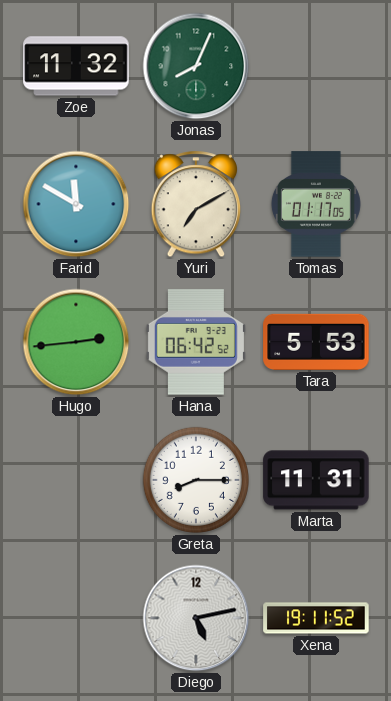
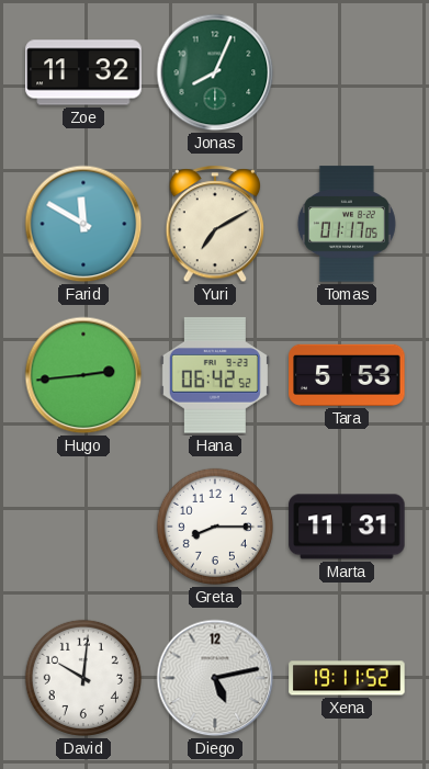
David: none -> 10:01
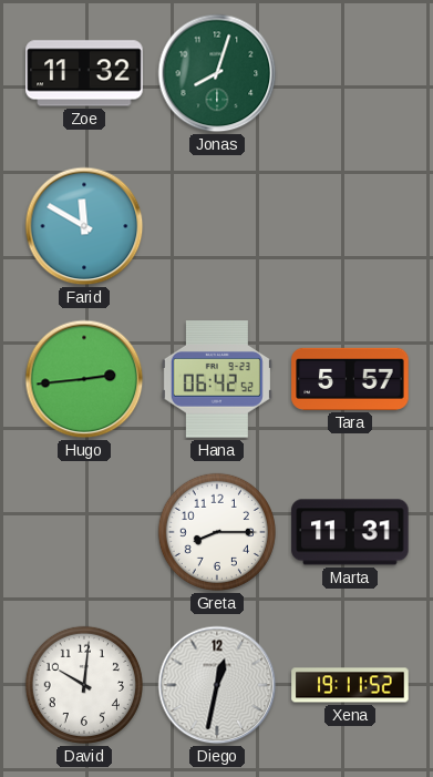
Jonas: 8:04 -> 8:03
Yuri: 7:10 -> none
Tomas: 01:17 -> none
Tara: 5:53 -> 5:57
Diego: 5:13 -> 12:32
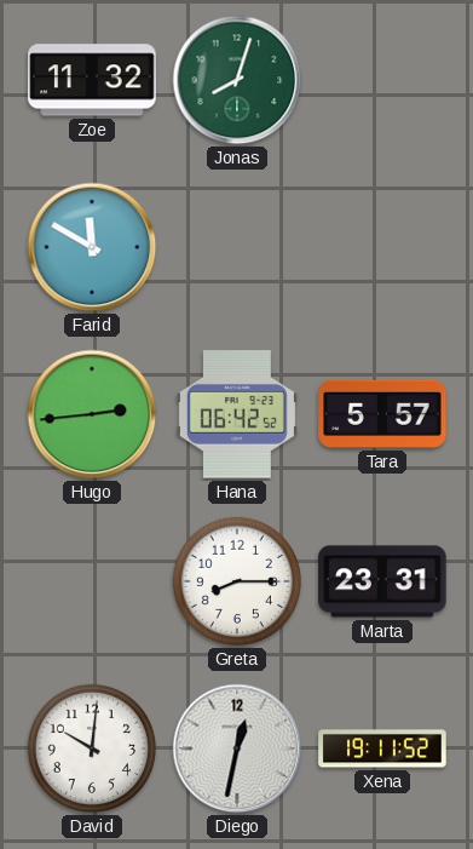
Marta: 11:31 -> 23:31
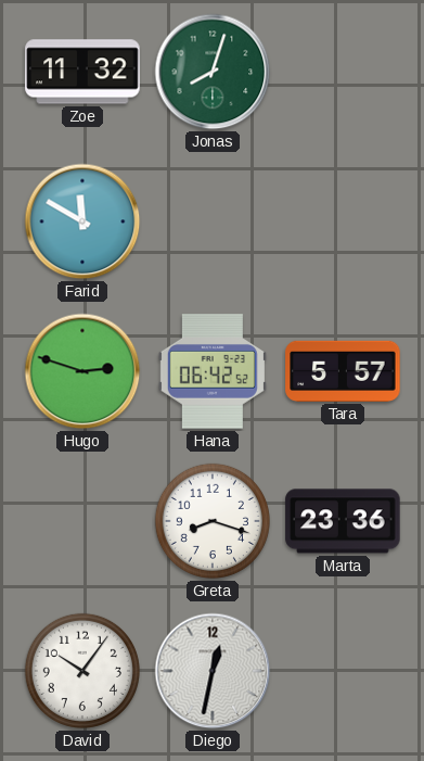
Hugo: 2:44 -> 2:48
Greta: 8:15 -> 8:18
Marta: 23:31 -> 23:36
David: 10:01 -> 10:06
Xena: 19:11 -> none
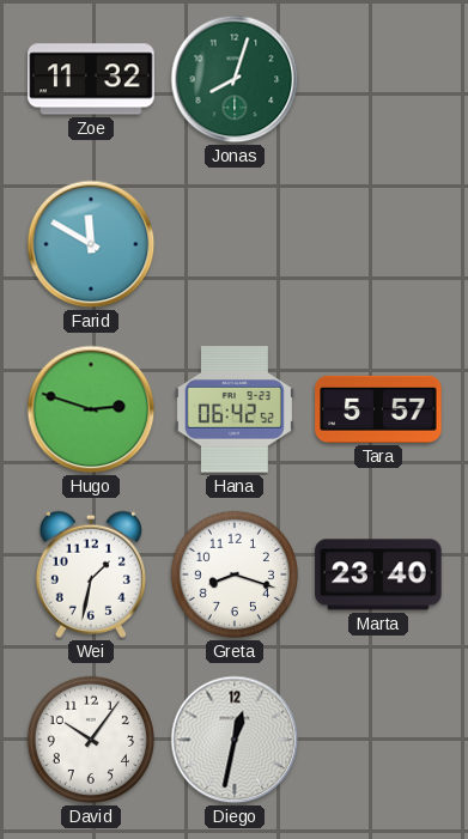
Wei: none -> 1:32
Marta: 23:36 -> 23:40
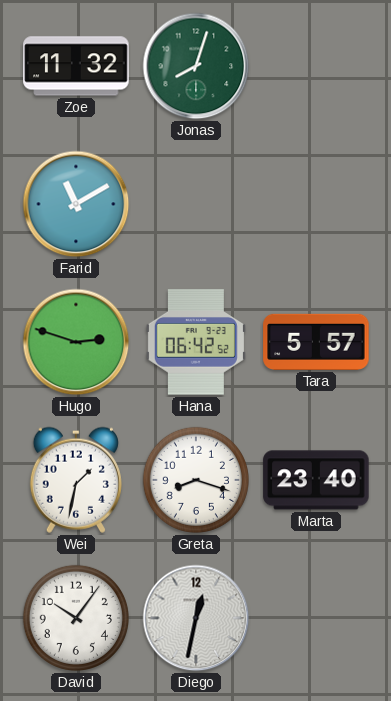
Farid: 11:50 -> 11:10
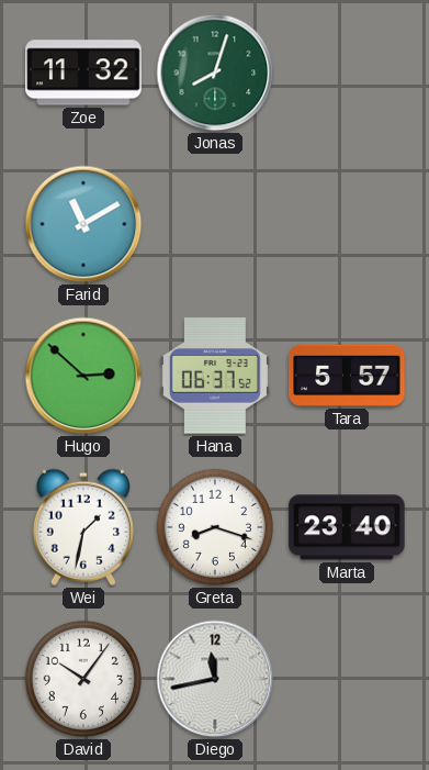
Hugo: 2:48 -> 2:52
Hana: 06:42 -> 06:37
Diego: 12:32 -> 11:43
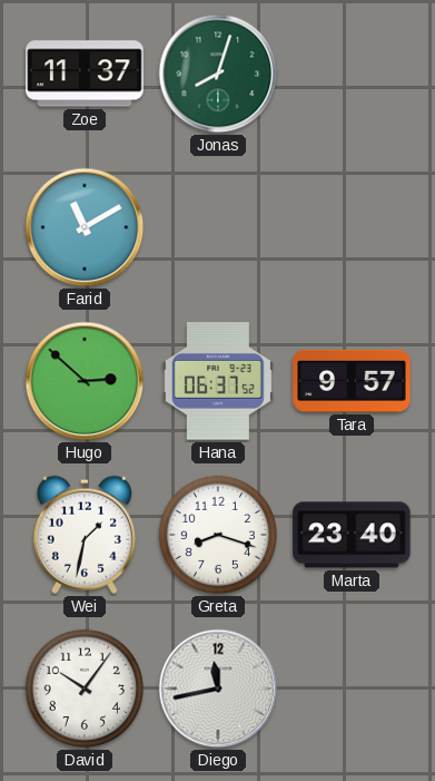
Zoe: 11:32 -> 11:37
Tara: 5:57 -> 9:57
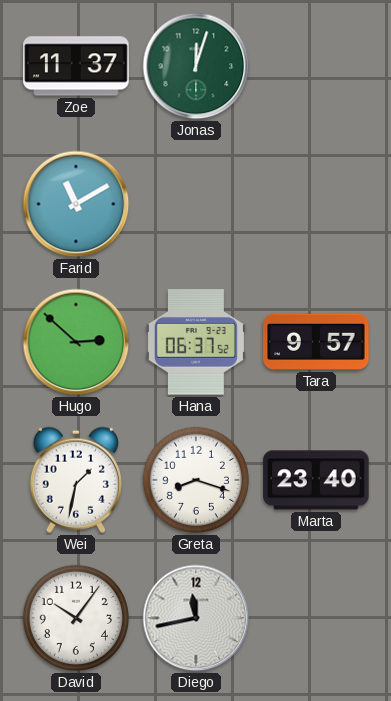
Jonas: 8:03 -> 12:03
